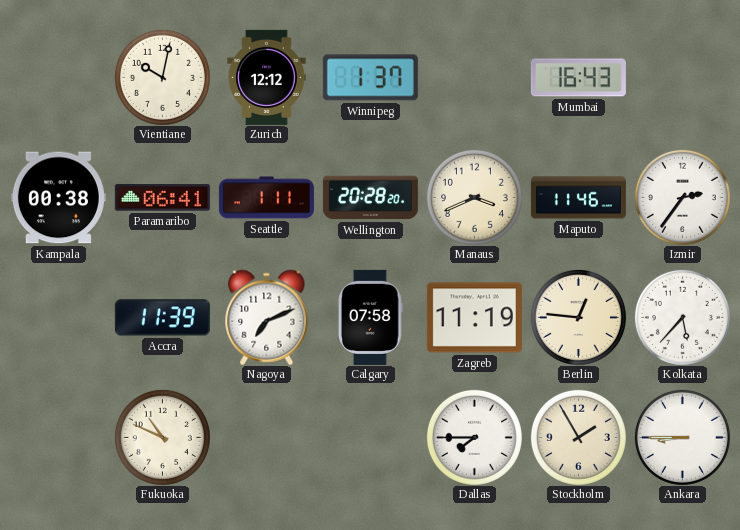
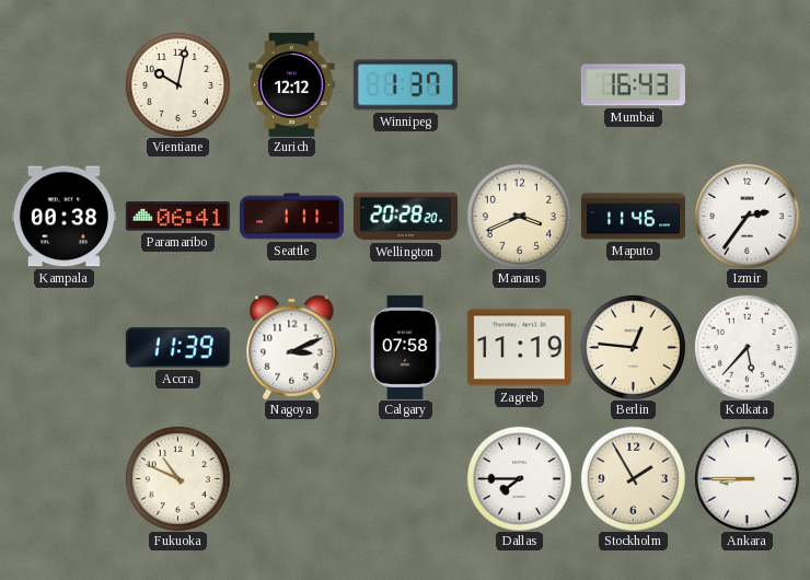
Nagoya: 7:11 -> 3:11
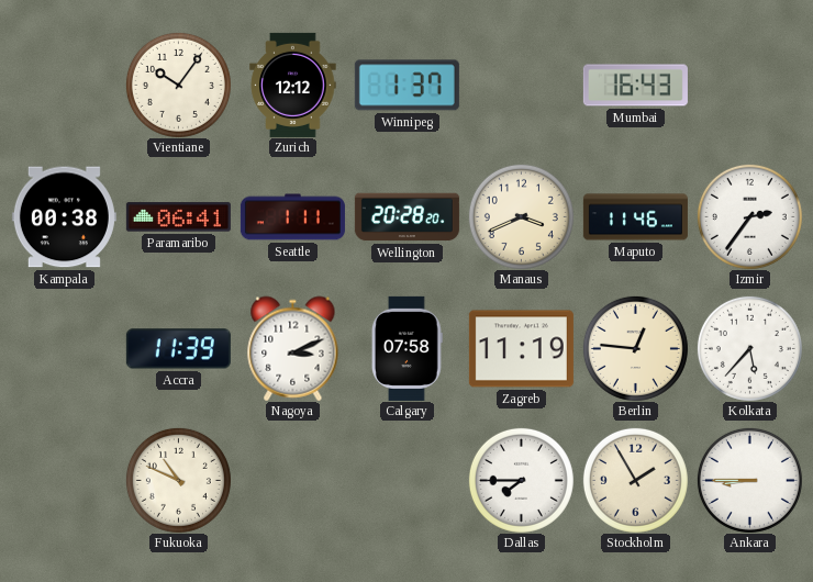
Vientiane: 10:02 -> 10:06
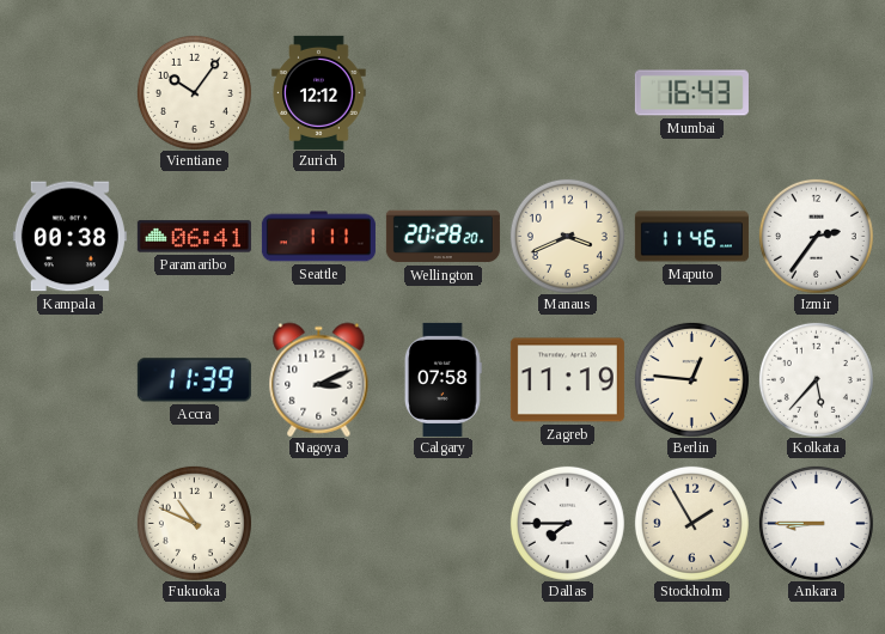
Winnipeg: 1:37 -> none
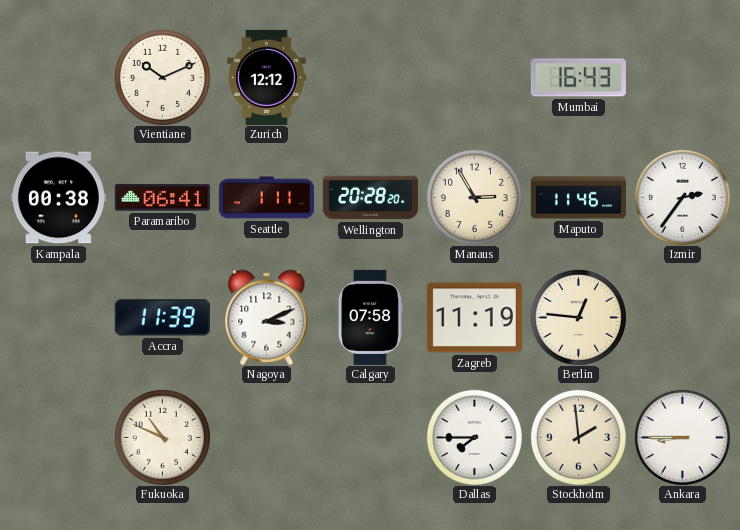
Vientiane: 10:06 -> 10:11
Manaus: 3:41 -> 2:55
Kolkata: 5:37 -> none
Stockholm: 1:55 -> 1:59
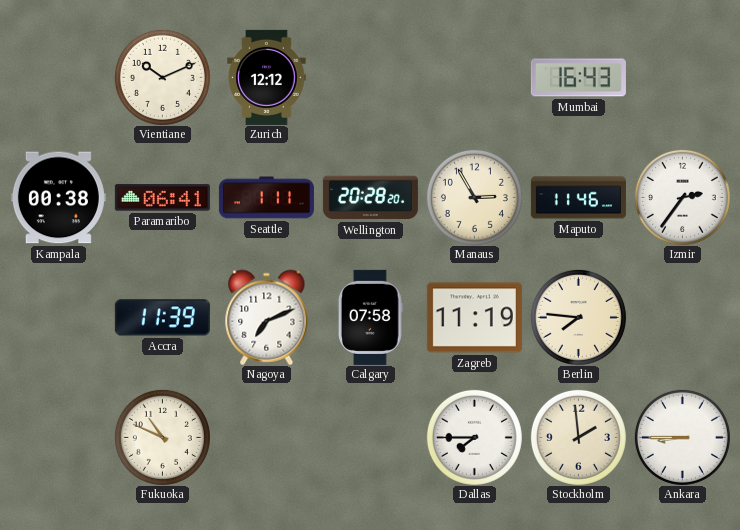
Nagoya: 3:11 -> 7:11
Berlin: 12:46 -> 7:46
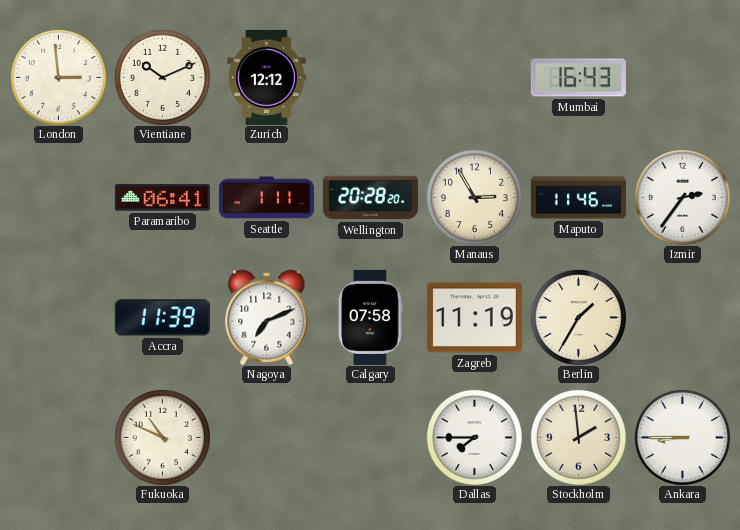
London: none -> 2:59
Kampala: 00:38 -> none
Berlin: 7:46 -> 1:35
